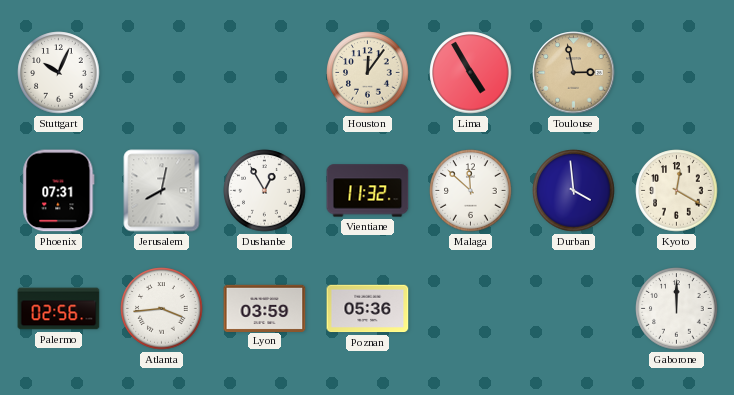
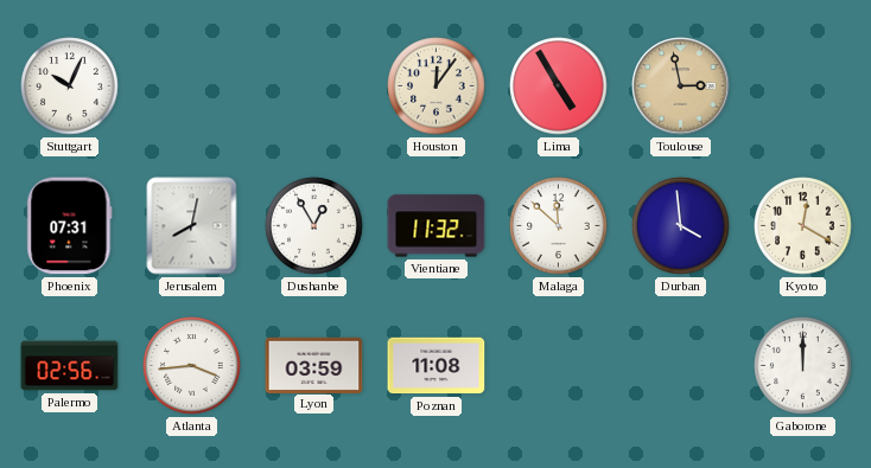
Poznan: 05:36 -> 11:08
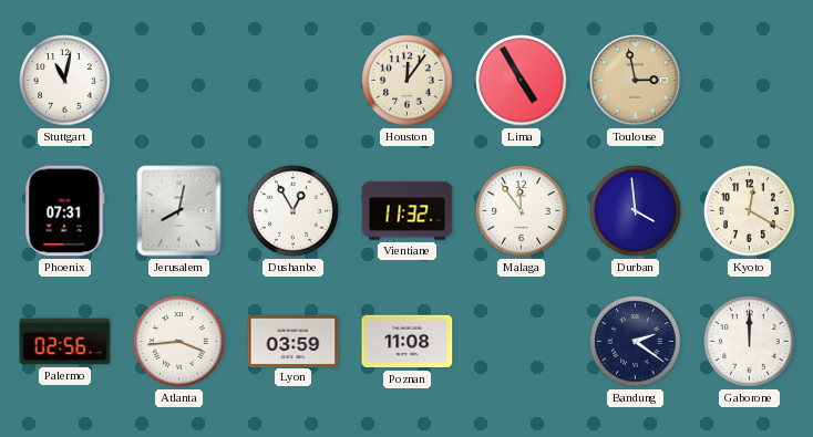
Stuttgart: 10:04 -> 11:02
Malaga: 11:52 -> 11:54
Bandung: none -> 2:21
